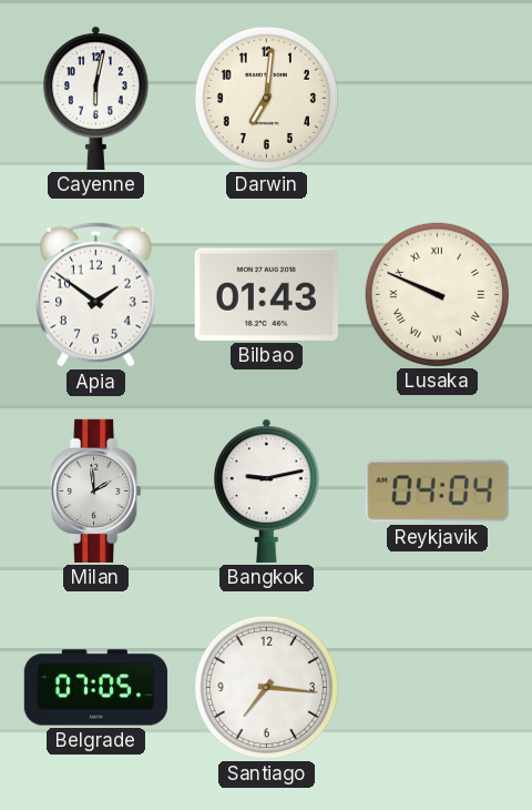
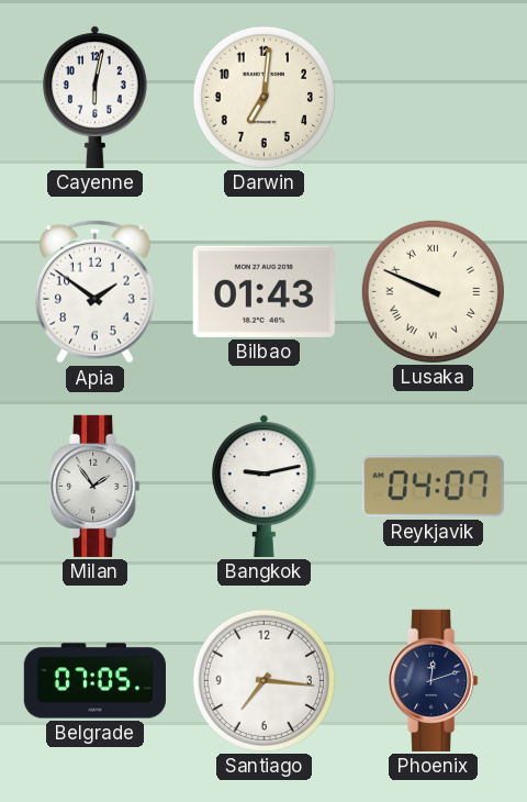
Milan: 1:59 -> 1:54
Reykjavik: 04:04 -> 04:07
Phoenix: none -> 12:12
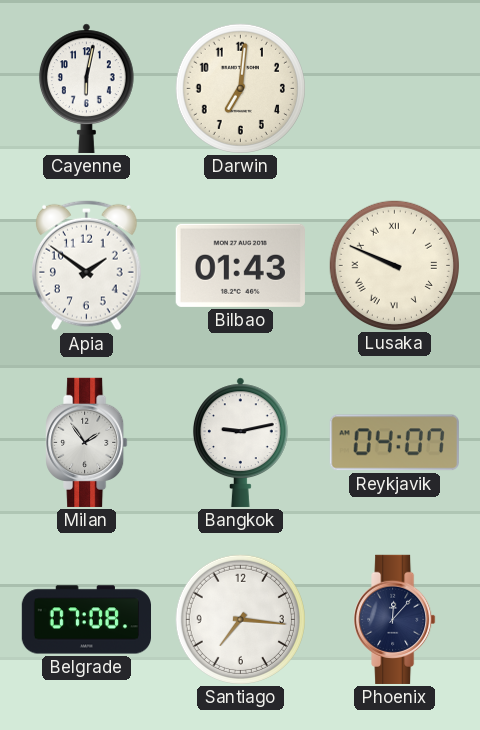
Belgrade: 07:05 -> 07:08
Phoenix: 12:12 -> 12:07
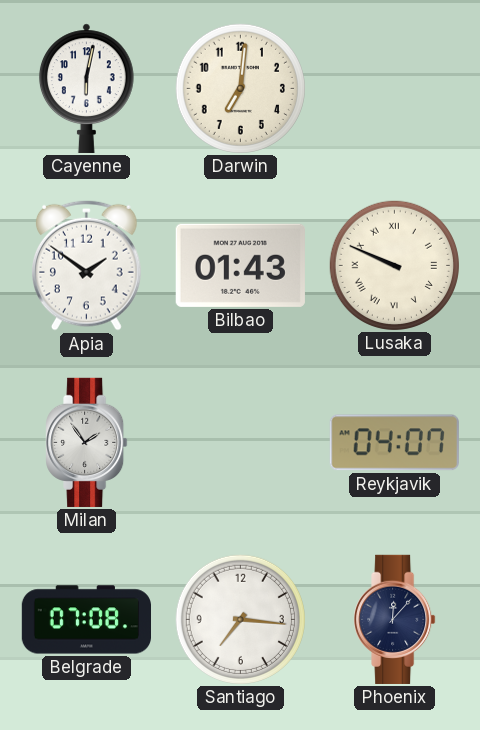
Bangkok: 9:13 -> none
